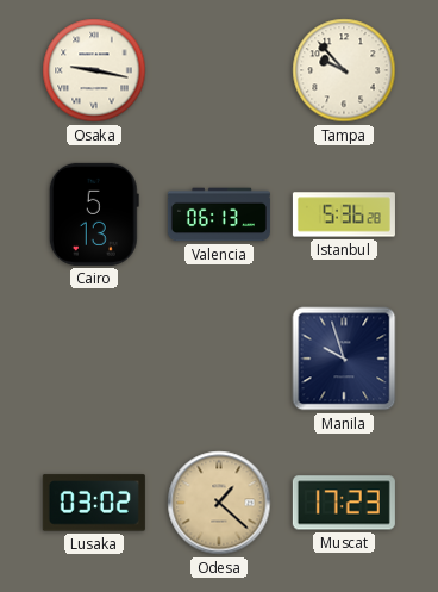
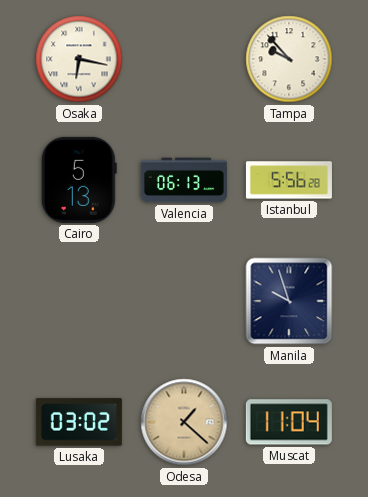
Osaka: 9:17 -> 6:17
Istanbul: 5:36 -> 5:56
Muscat: 17:23 -> 11:04
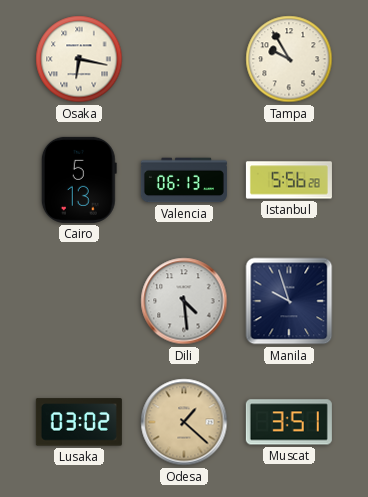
Tampa: 9:53 -> 9:55
Dili: none -> 4:29
Muscat: 11:04 -> 3:51
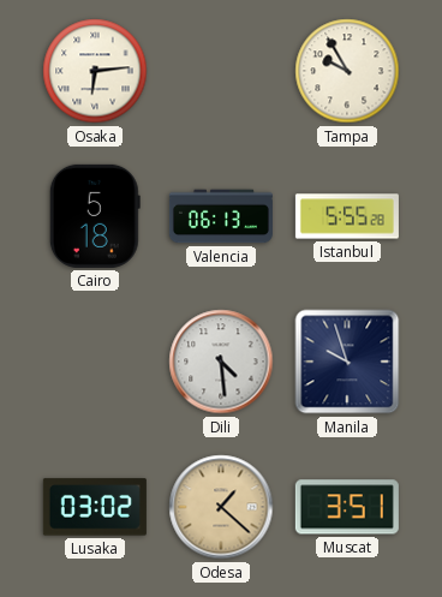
Osaka: 6:17 -> 6:14
Cairo: 5:13 -> 5:18
Istanbul: 5:56 -> 5:55
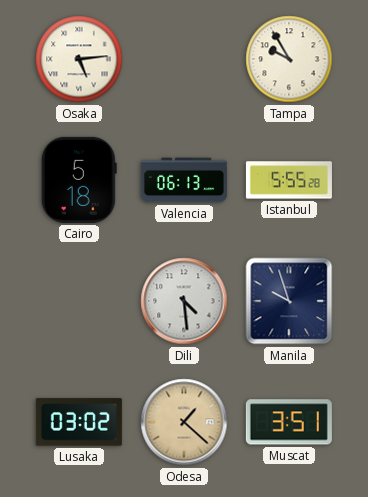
Osaka: 6:14 -> 5:14
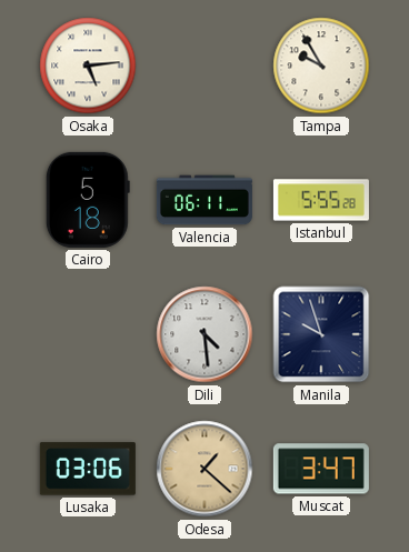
Valencia: 06:13 -> 06:11
Lusaka: 03:02 -> 03:06
Muscat: 3:51 -> 3:47
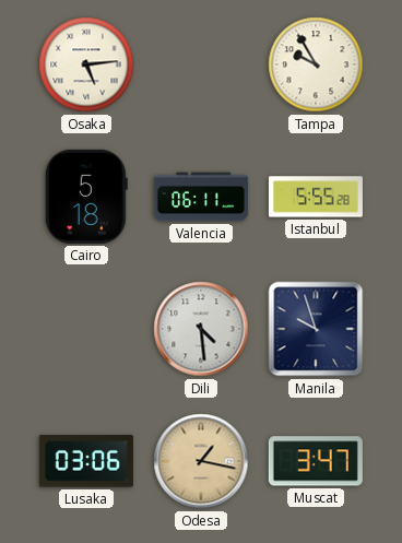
Odesa: 1:22 -> 1:17
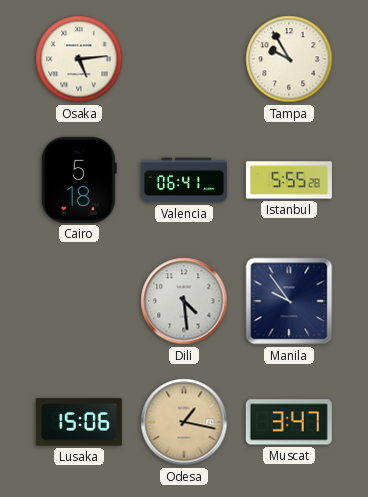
Valencia: 06:11 -> 06:41
Manila: 9:57 -> 9:54
Lusaka: 03:06 -> 15:06
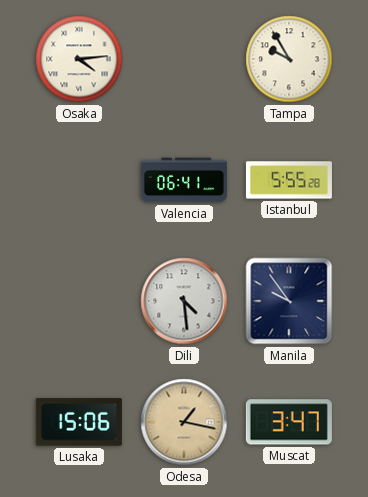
Osaka: 5:14 -> 4:14
Cairo: 5:18 -> none
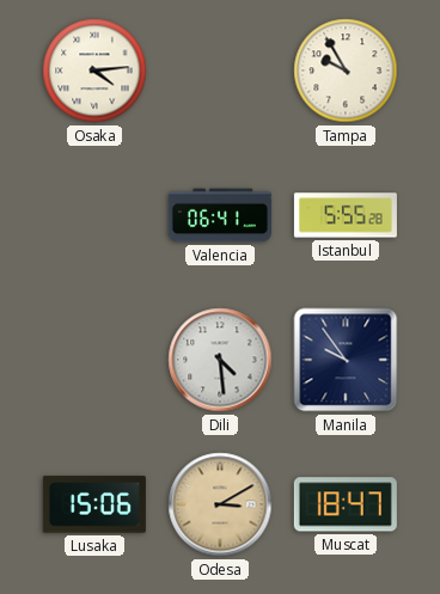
Odesa: 1:17 -> 3:10
Muscat: 3:47 -> 18:47
